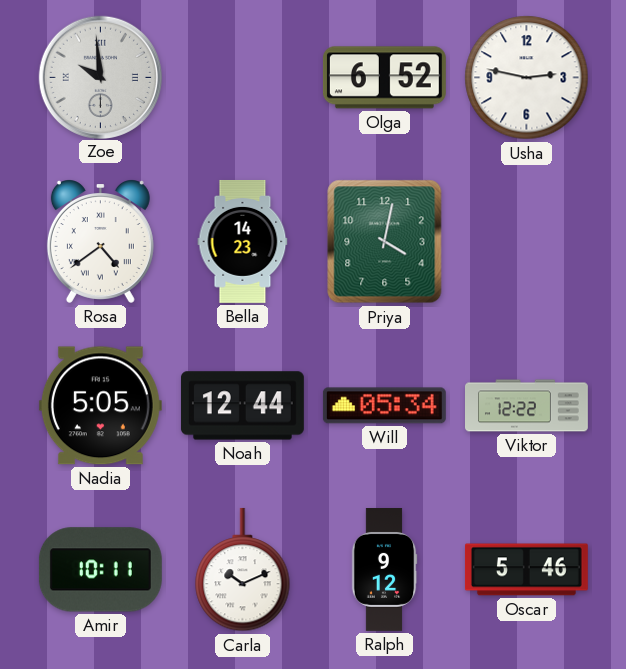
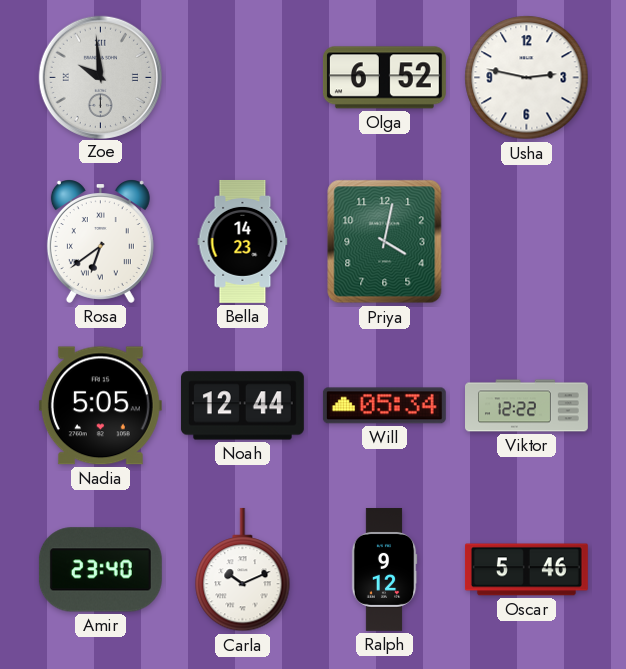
Rosa: 4:39 -> 6:39
Amir: 10:11 -> 23:40
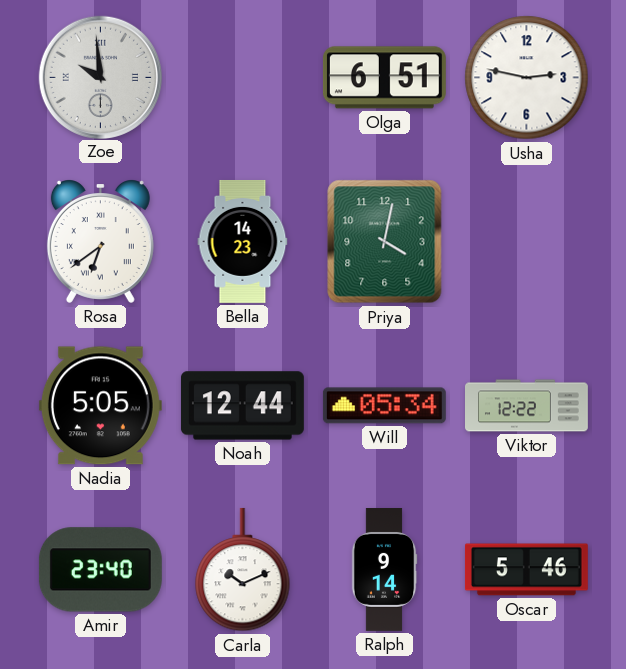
Olga: 6:52 -> 6:51
Ralph: 9:12 -> 9:14
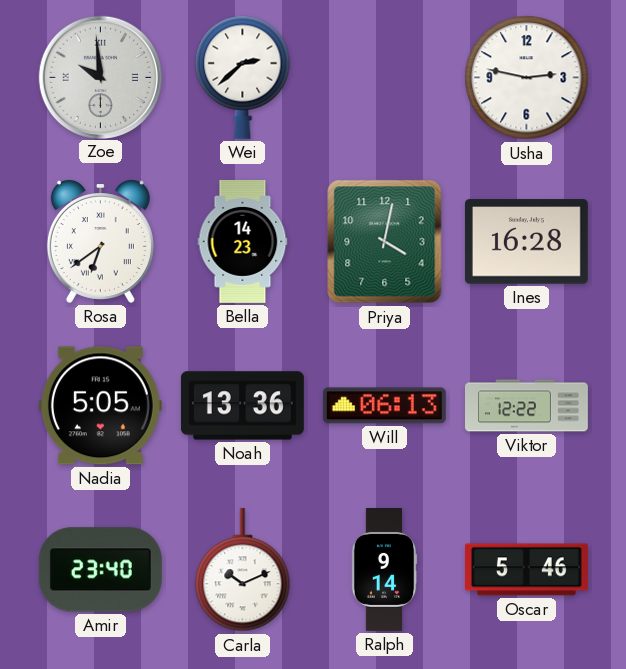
Wei: none -> 2:38
Olga: 6:51 -> none
Ines: none -> 16:28
Noah: 12:44 -> 13:36
Will: 05:34 -> 06:13
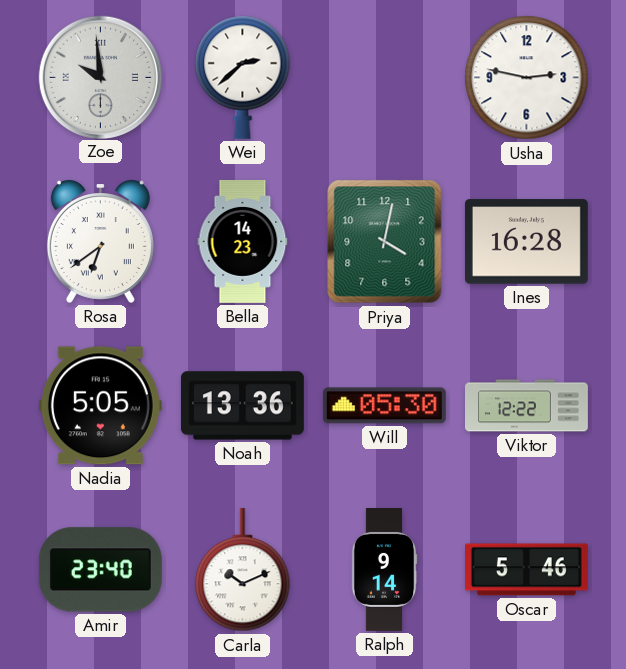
Will: 06:13 -> 05:30
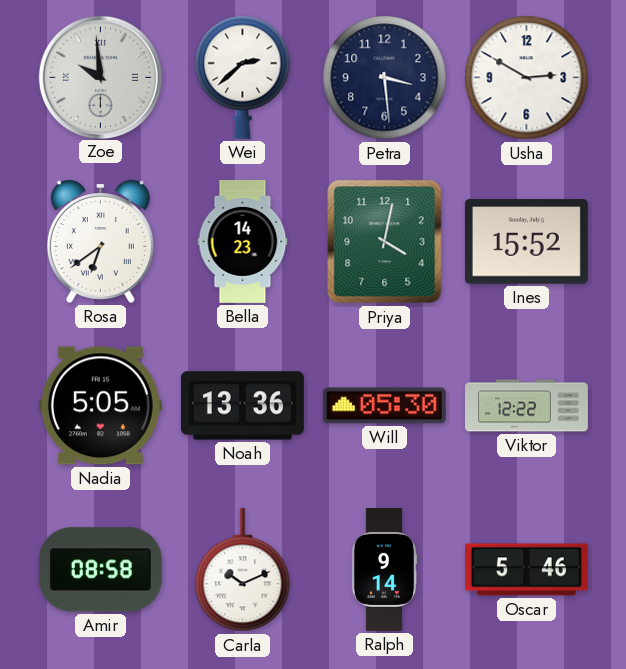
Petra: none -> 3:29
Usha: 2:47 -> 2:50
Ines: 16:28 -> 15:52
Amir: 23:40 -> 08:58
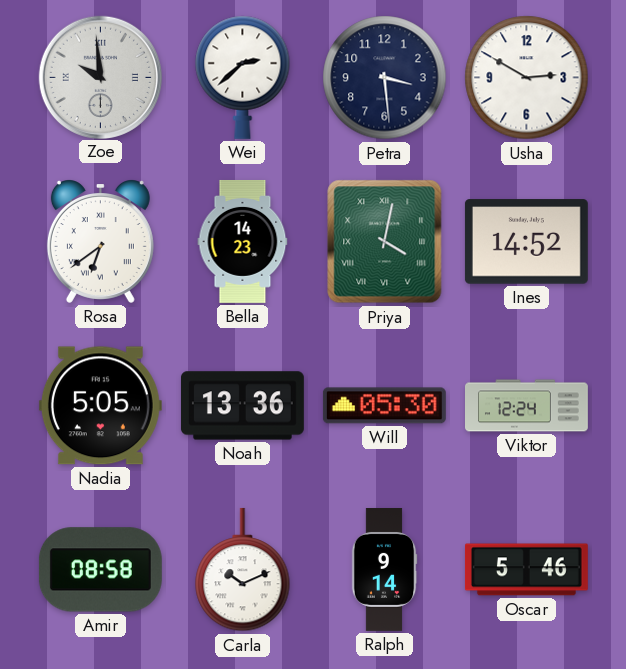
Priya numerals: Arabic -> Roman
Ines: 15:52 -> 14:52
Viktor: 12:22 -> 12:24
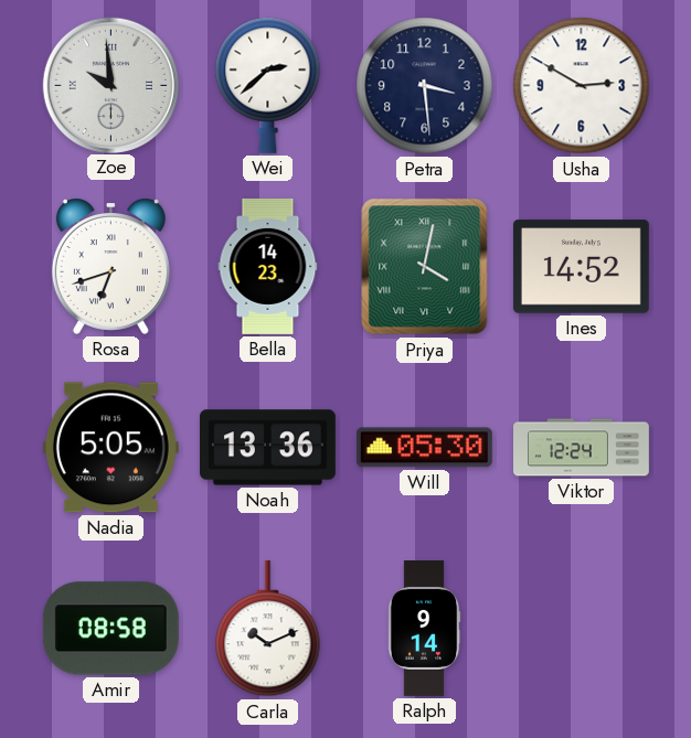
Rosa: 6:39 -> 6:42
Oscar: 5:46 -> none
